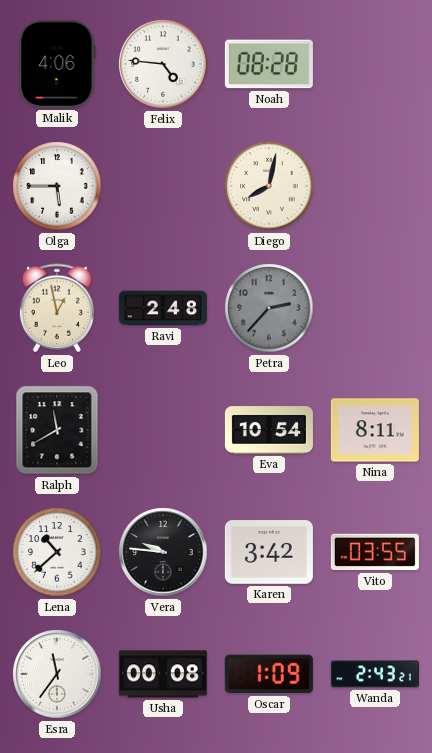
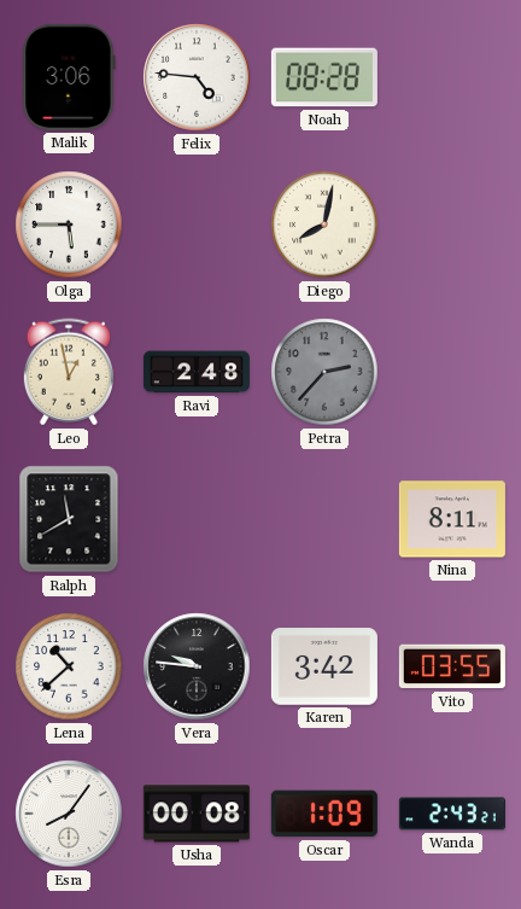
Malik: 4:06 -> 3:06
Eva: 10:54 -> none
Esra: 11:36 -> 8:06
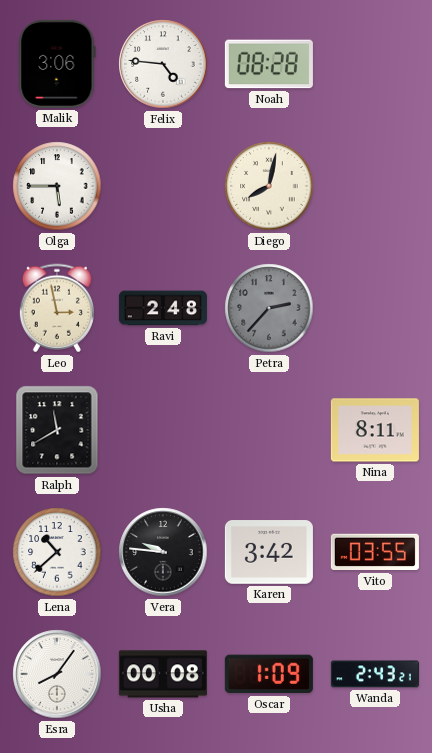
Leo: 12:58 -> 2:58
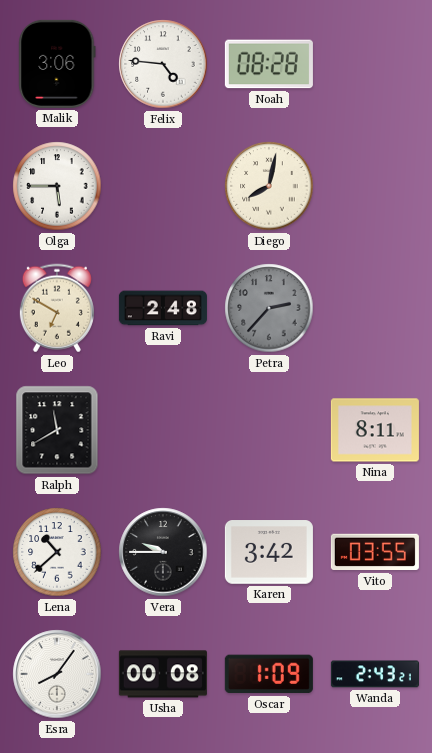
Leo: 2:58 -> 6:50
Vera: 9:46 -> 9:45
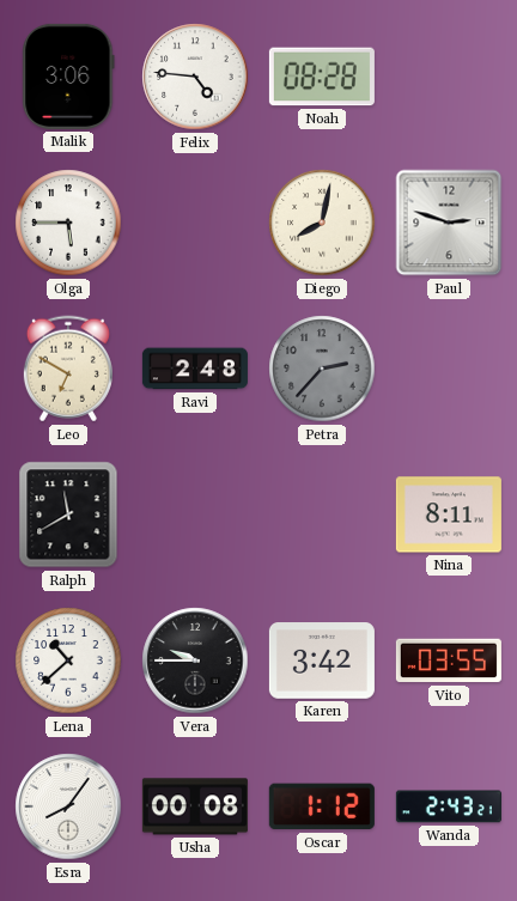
Paul: none -> 2:48
Oscar: 1:09 -> 1:12
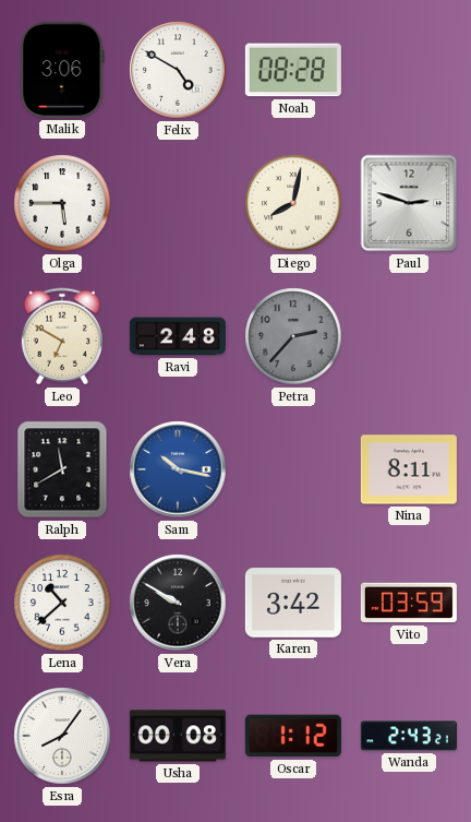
Felix: 4:46 -> 4:50
Sam: none -> 10:17
Vera: 9:45 -> 9:50
Vito: 03:55 -> 03:59
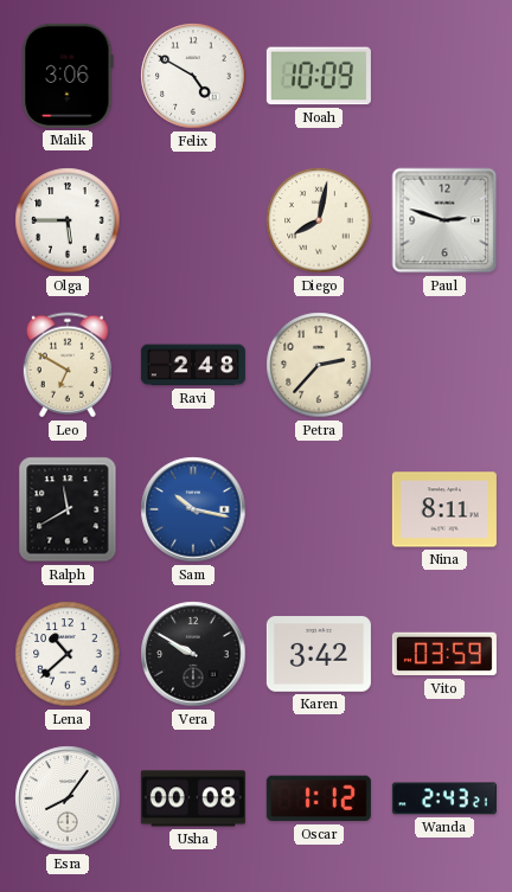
Noah: 08:28 -> 10:09
Petra dial: grey -> cream
